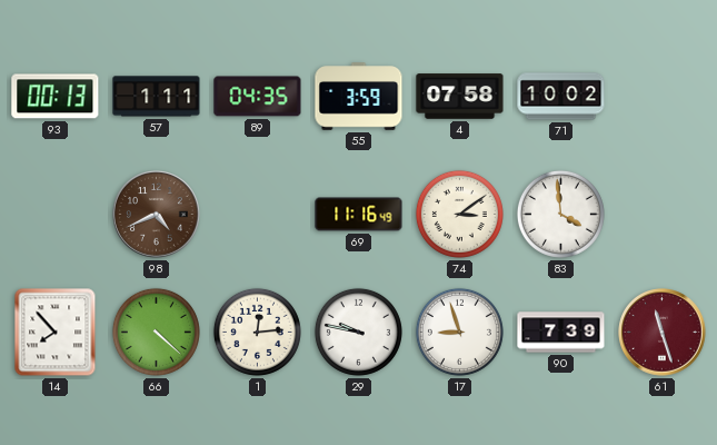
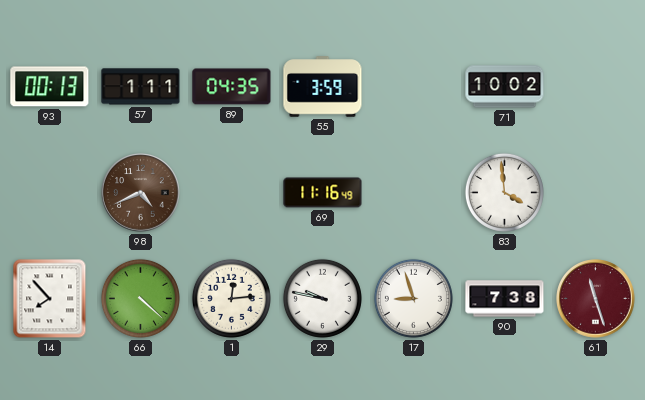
4: 07:58 -> none
74: 3:09 -> none
90: 7:39 -> 7:38
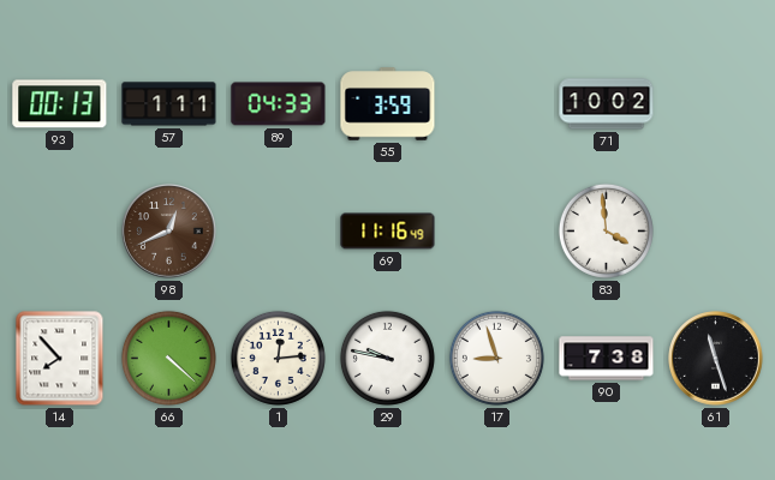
89: 04:35 -> 04:33
98: 4:41 -> 12:41
61 dial: burgundy -> black
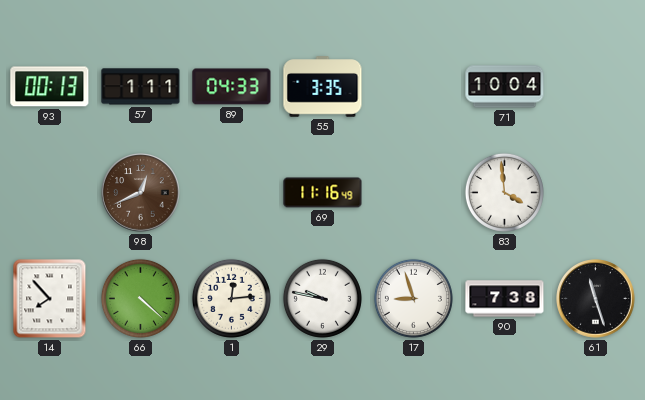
55: 3:59 -> 3:35
71: 10:02 -> 10:04
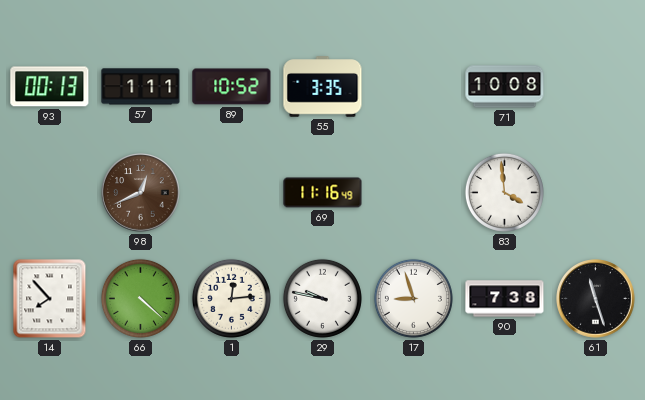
89: 04:33 -> 10:52
71: 10:04 -> 10:08
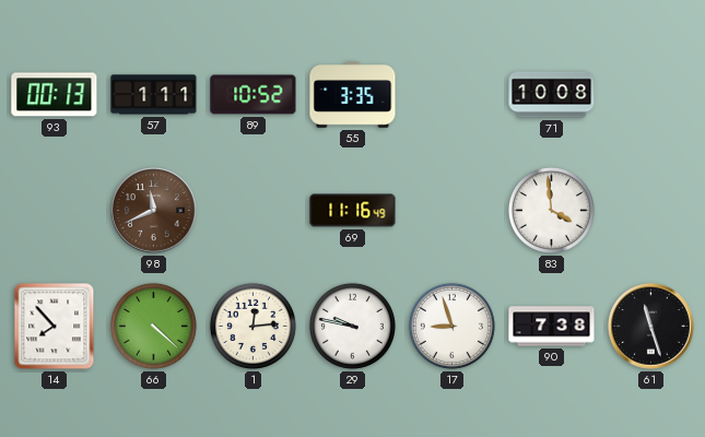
98: 12:41 -> 11:41
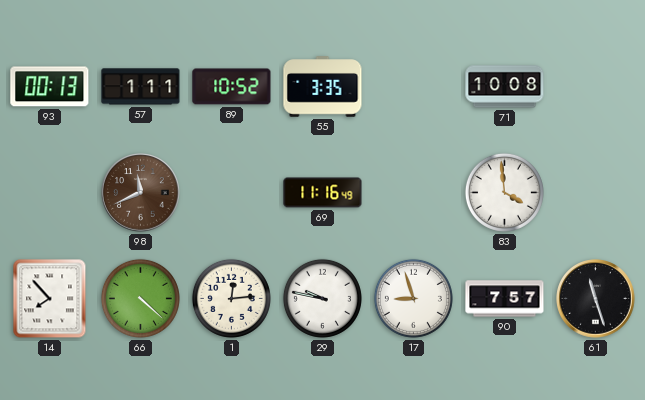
90: 7:38 -> 7:57
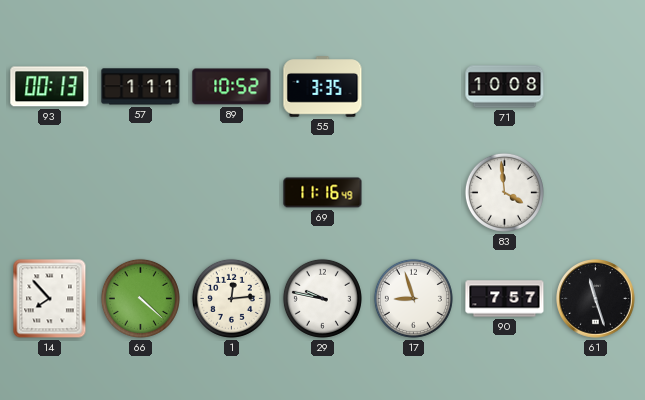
98: 11:41 -> none
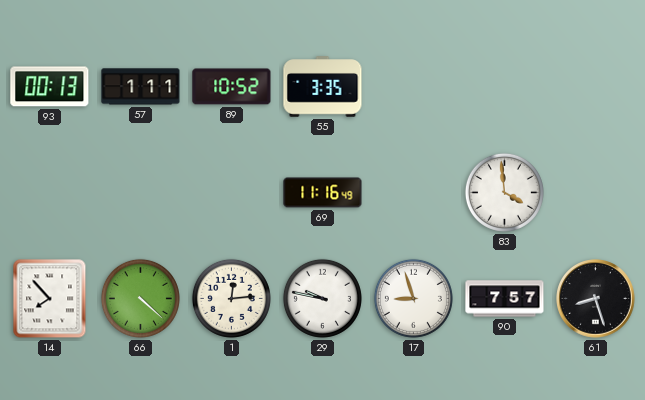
71: 10:08 -> none
61: 11:27 -> 8:27
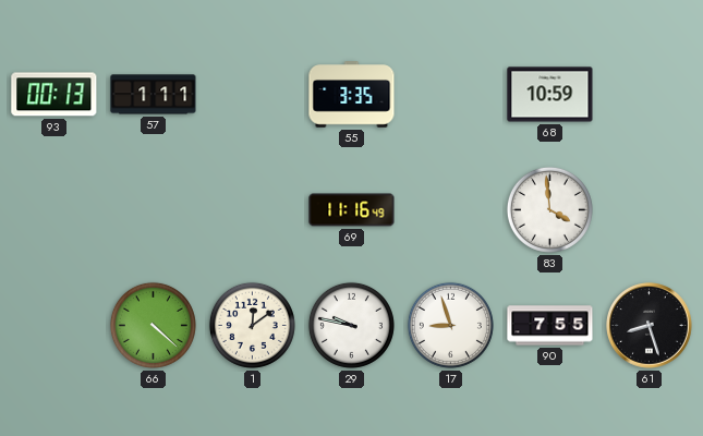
89: 10:52 -> none
68: none -> 10:59
14: 7:53 -> none
1: 12:14 -> 12:09
90: 7:57 -> 7:55
